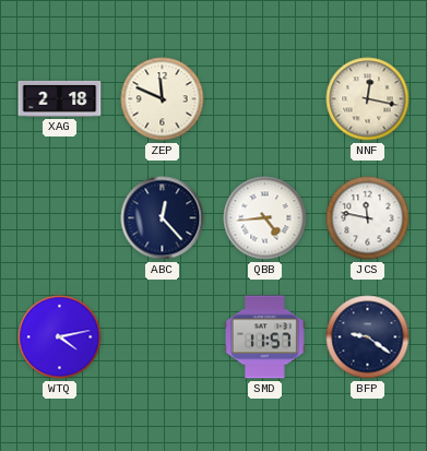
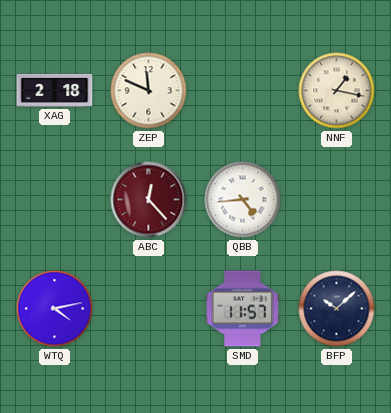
NNF: 12:17 -> 1:17
ABC dial: navy -> burgundy
JCS: 11:47 -> none
BFP: 9:21 -> 10:08
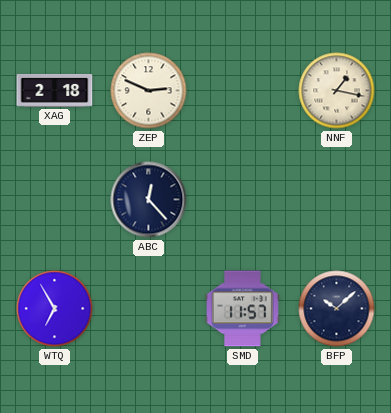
ZEP: 11:49 -> 2:49
ABC dial: burgundy -> navy
QBB: 4:44 -> none
WTQ: 4:13 -> 6:55
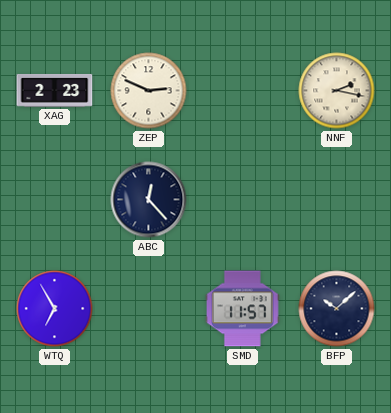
XAG: 2:18 -> 2:23
NNF: 1:17 -> 2:17
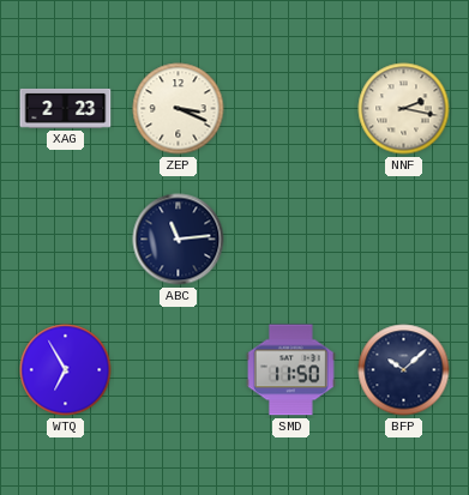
ZEP: 2:49 -> 3:19
ABC: 12:23 -> 11:14
SMD: 11:57 -> 11:50
